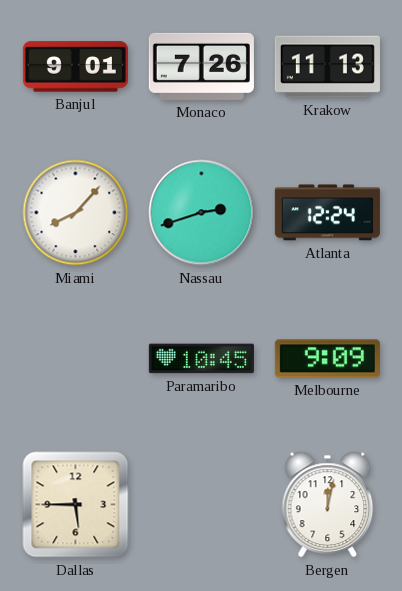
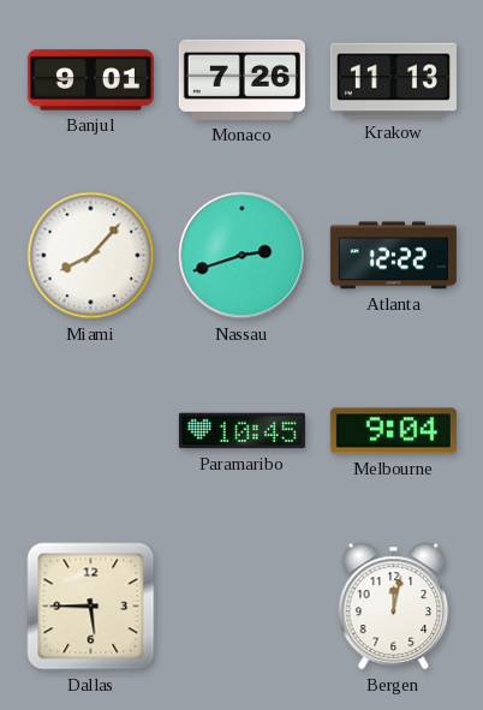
Atlanta: 12:24 -> 12:22
Melbourne: 9:09 -> 9:04
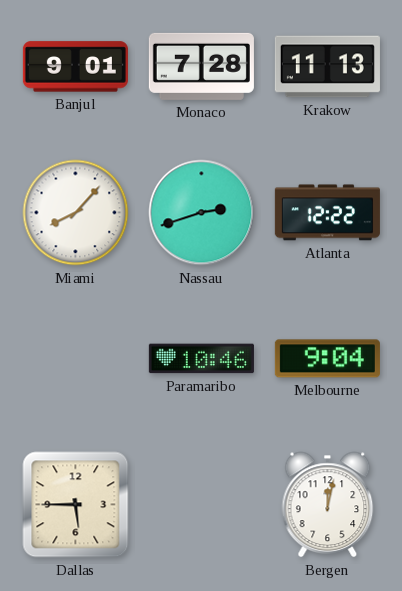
Monaco: 7:26 -> 7:28
Paramaribo: 10:45 -> 10:46
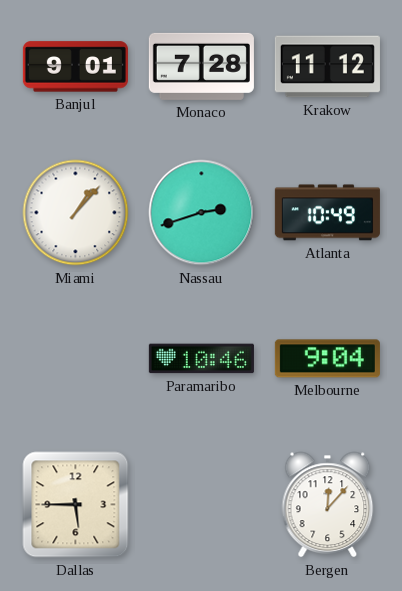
Krakow: 11:13 -> 11:12
Miami: 8:07 -> 1:07
Atlanta: 12:22 -> 10:49
Bergen: 12:02 -> 12:07
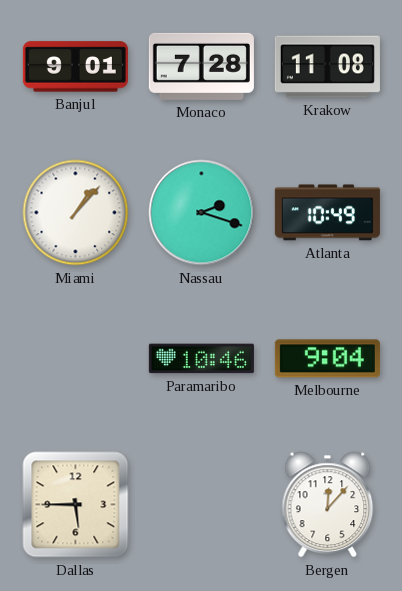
Krakow: 11:12 -> 11:08
Nassau: 2:42 -> 2:18
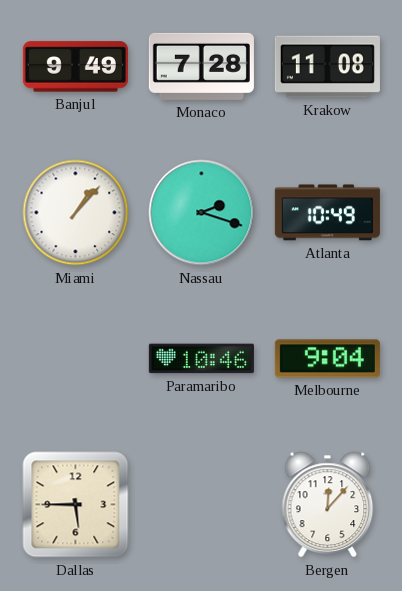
Banjul: 9:01 -> 9:49
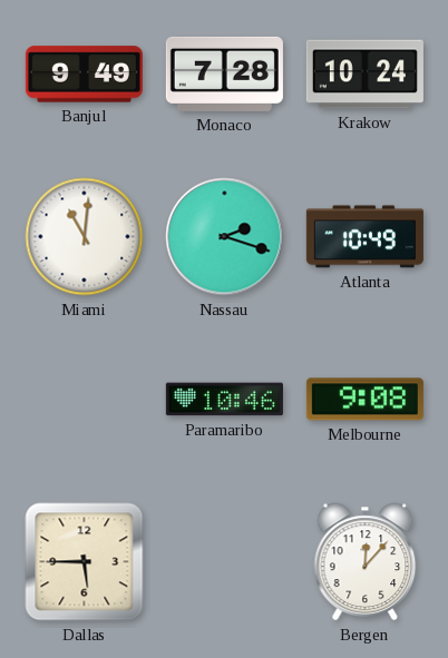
Krakow: 11:08 -> 10:24
Miami: 1:07 -> 11:01
Melbourne: 9:04 -> 9:08
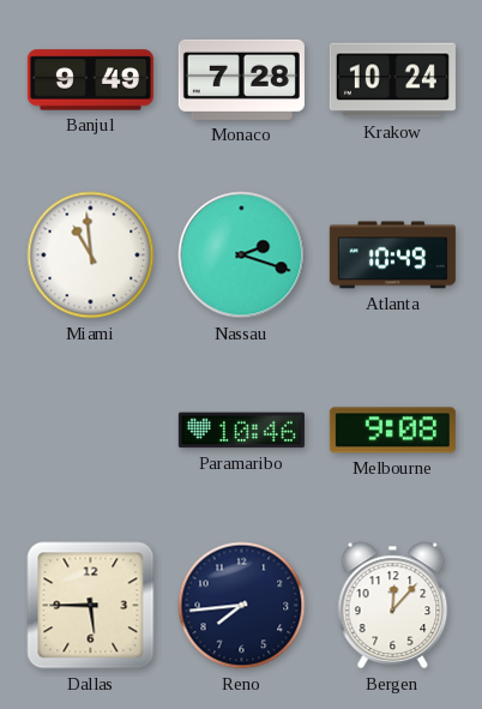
Miami: 11:01 -> 10:59
Reno: none -> 7:44
